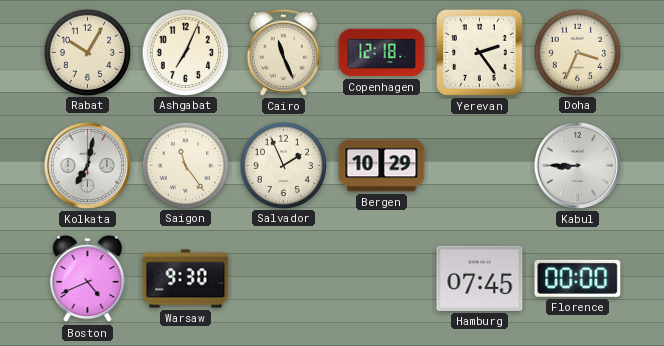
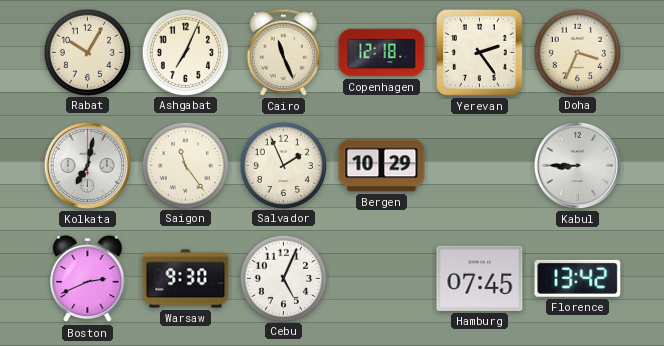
Boston: 4:41 -> 2:41
Cebu: none -> 5:04
Florence: 00:00 -> 13:42
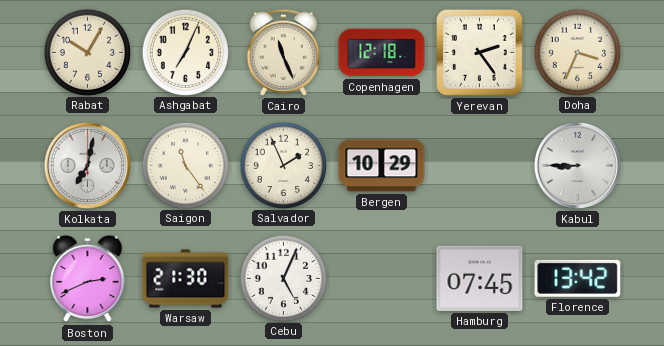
Warsaw: 9:30 -> 21:30
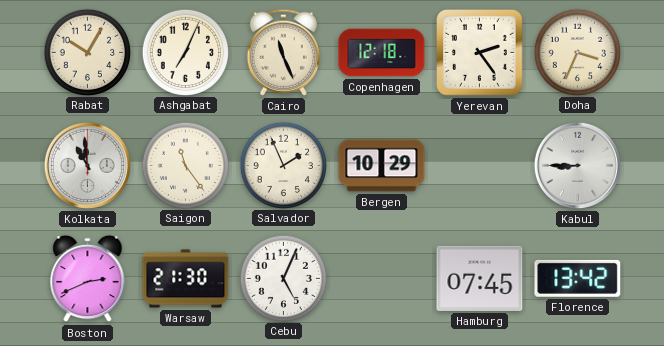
Kolkata: 7:02 -> 10:59
